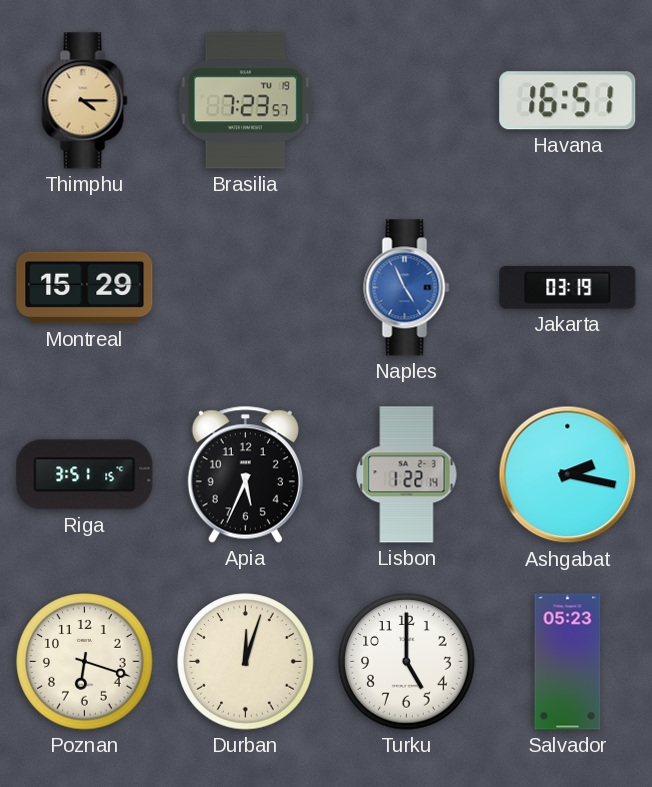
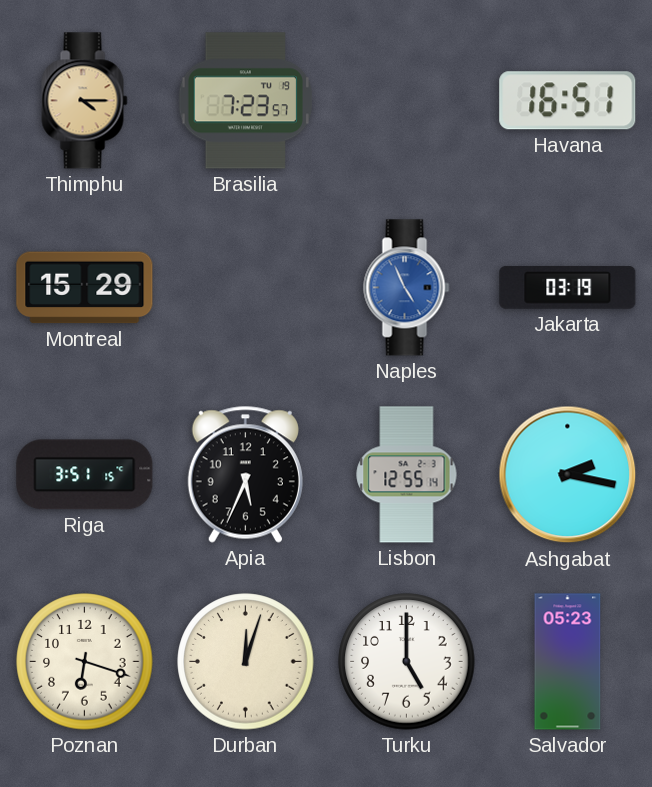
Lisbon: 1:22 -> 12:55
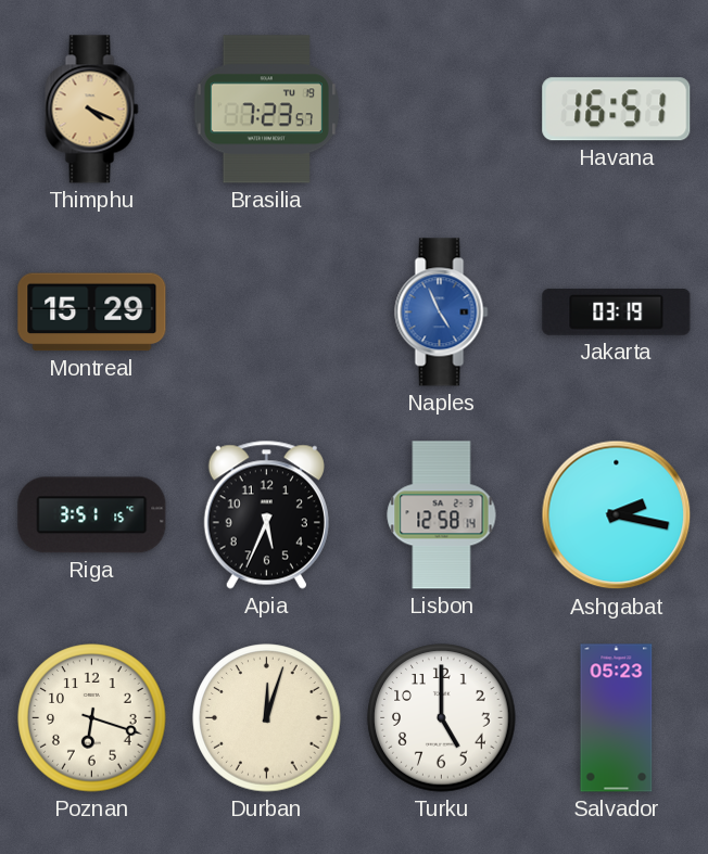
Thimphu: 4:15 -> 4:19
Lisbon: 12:55 -> 12:58
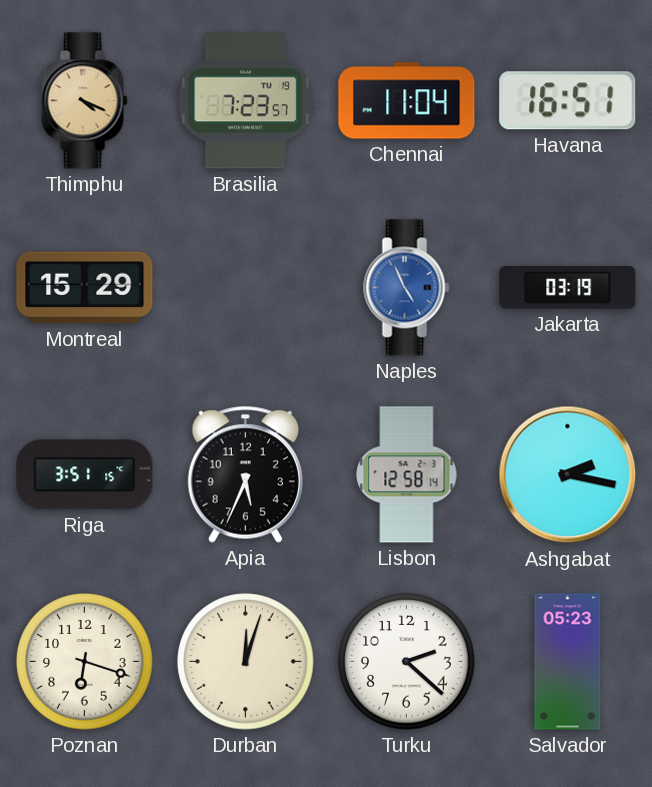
Chennai: none -> 11:04
Turku: 5:00 -> 2:22
